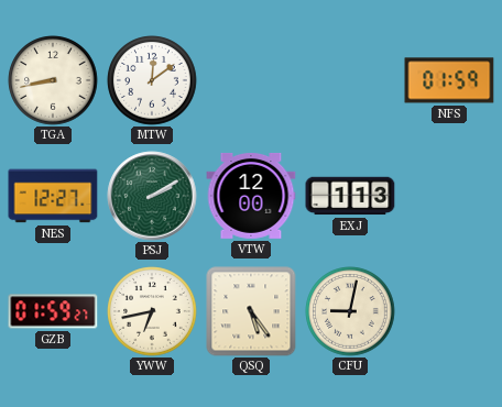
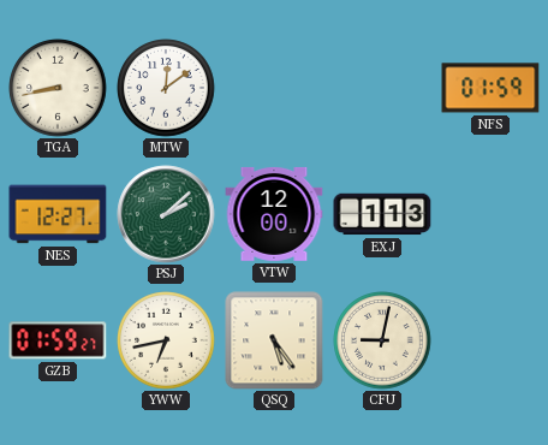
PSJ: 2:10 -> 2:08
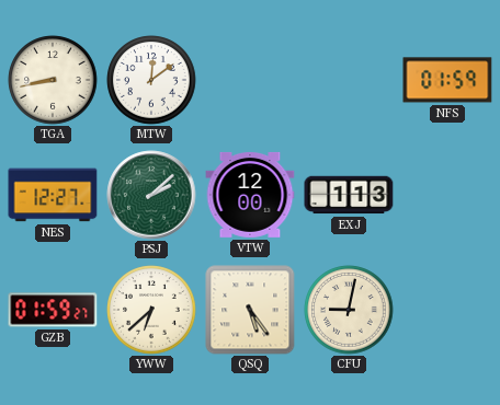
YWW: 6:43 -> 6:38
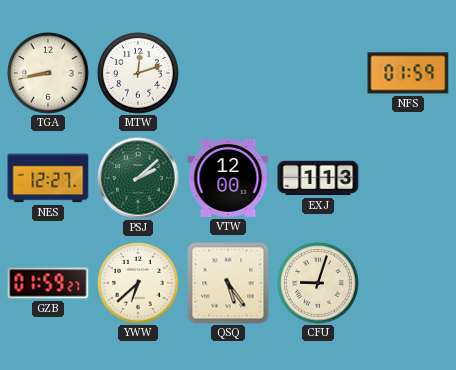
MTW: 12:09 -> 12:12
CFU: 9:02 -> 9:03
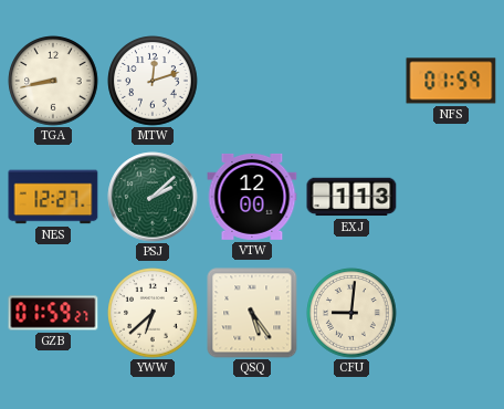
CFU: 9:03 -> 9:01
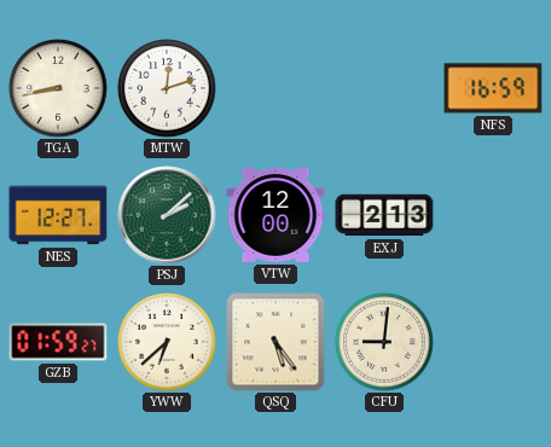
NFS: 01:59 -> 16:59
EXJ: 1:13 -> 2:13
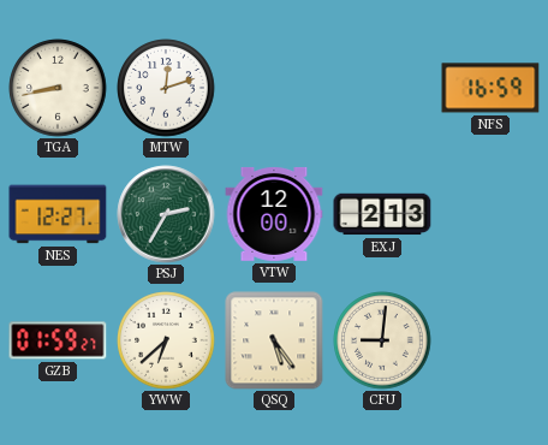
PSJ: 2:08 -> 2:35
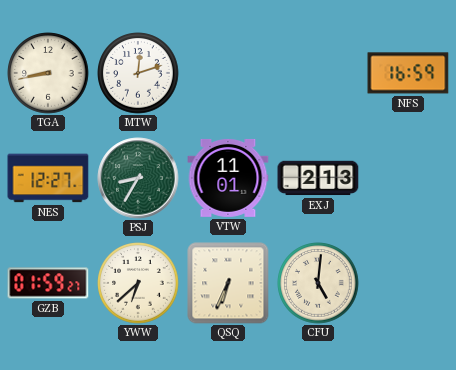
PSJ: 2:35 -> 8:35
VTW: 12:00 -> 11:01
QSQ: 5:24 -> 6:34
CFU: 9:01 -> 5:01
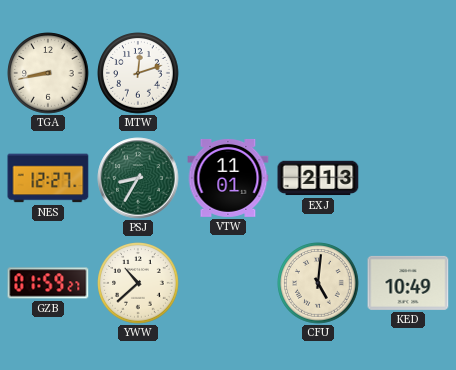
NFS: 16:59 -> none
YWW: 6:38 -> 10:38
QSQ: 6:34 -> none
KED: none -> 10:49
